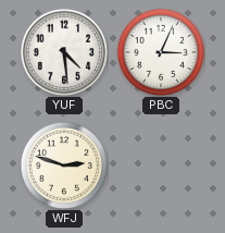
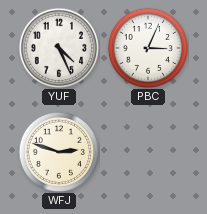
YUF: 4:29 -> 4:26
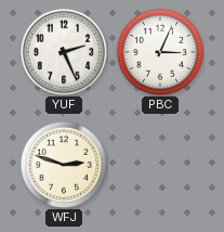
YUF: 4:26 -> 2:26
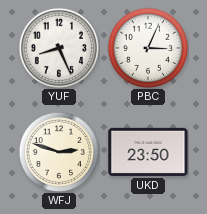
YUF: 2:26 -> 8:26
UKD: none -> 23:50
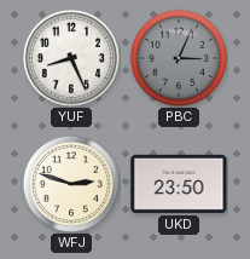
PBC dial: white -> grey
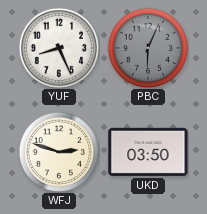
PBC: 3:04 -> 6:04
UKD: 23:50 -> 03:50
